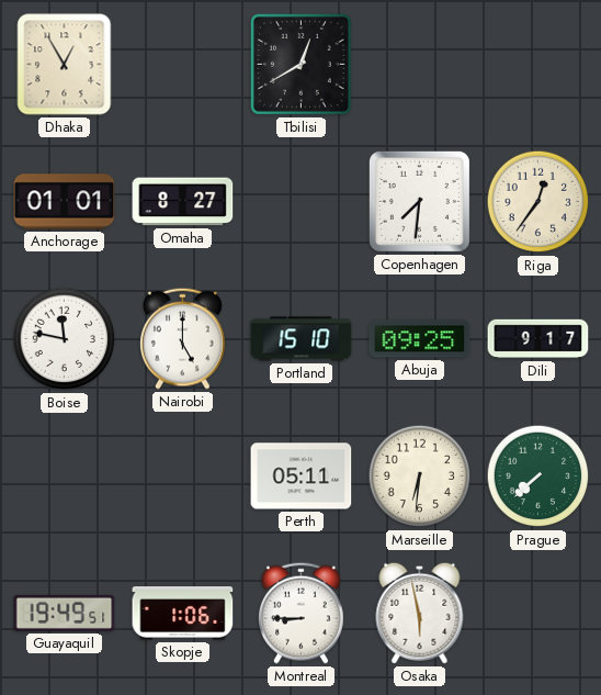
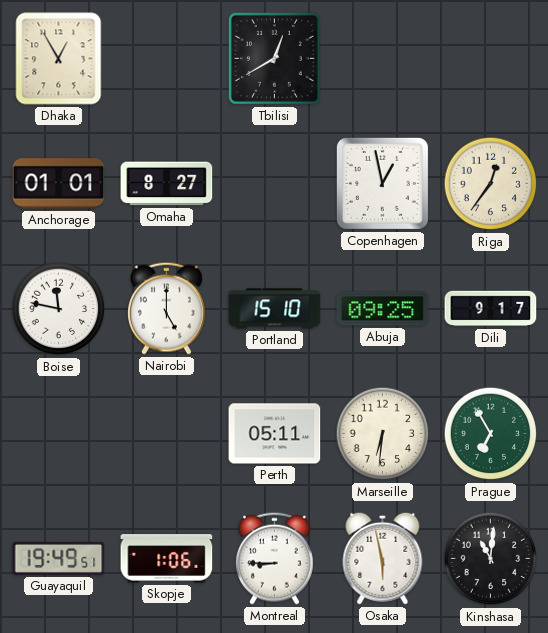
Copenhagen: 7:31 -> 12:58
Prague: 7:38 -> 6:55
Kinshasa: none -> 11:01
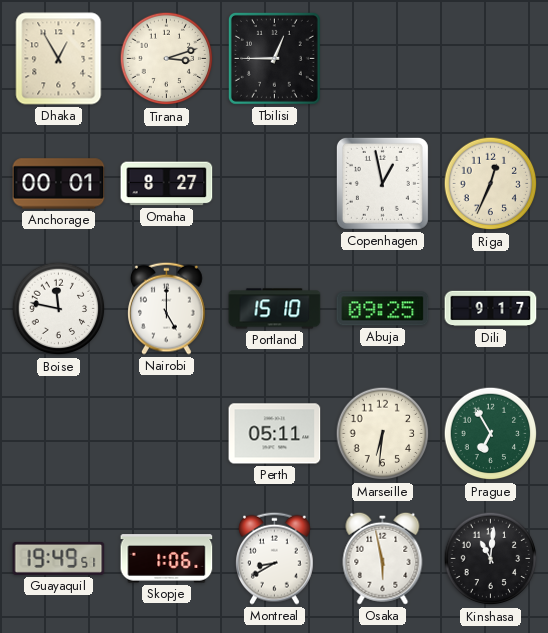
Tirana: none -> 3:12
Tbilisi: 12:40 -> 12:45
Anchorage: 01:01 -> 00:01
Riga: 12:36 -> 12:34
Montreal: 8:45 -> 8:40
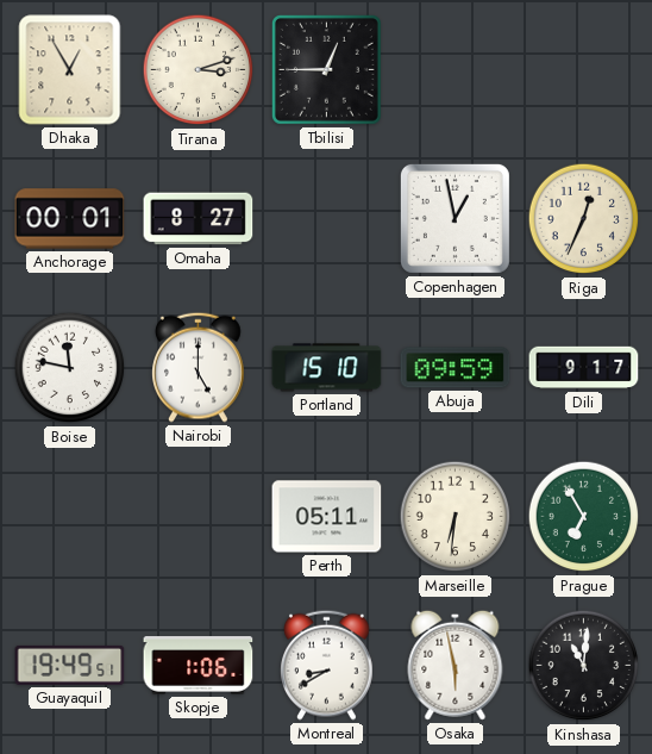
Abuja: 09:25 -> 09:59
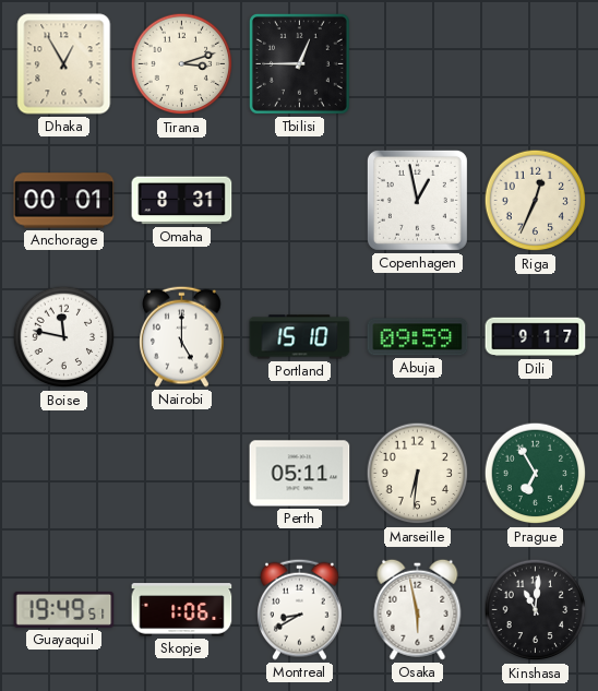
Omaha: 8:27 -> 8:31
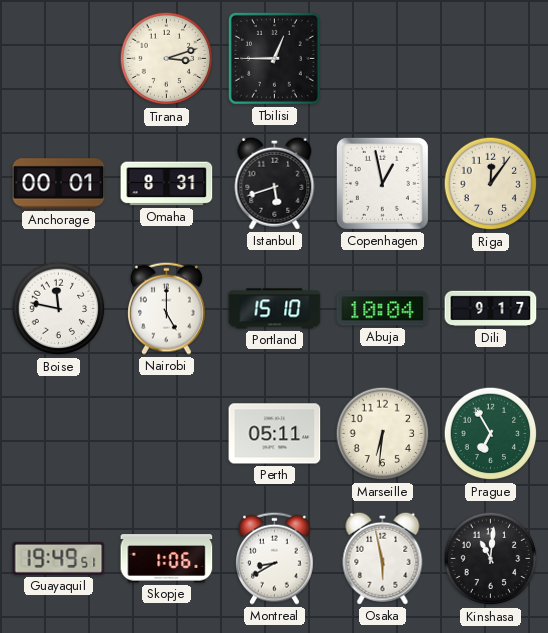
Dhaka: 12:55 -> none
Istanbul: none -> 5:42
Riga: 12:34 -> 12:06
Abuja: 09:59 -> 10:04
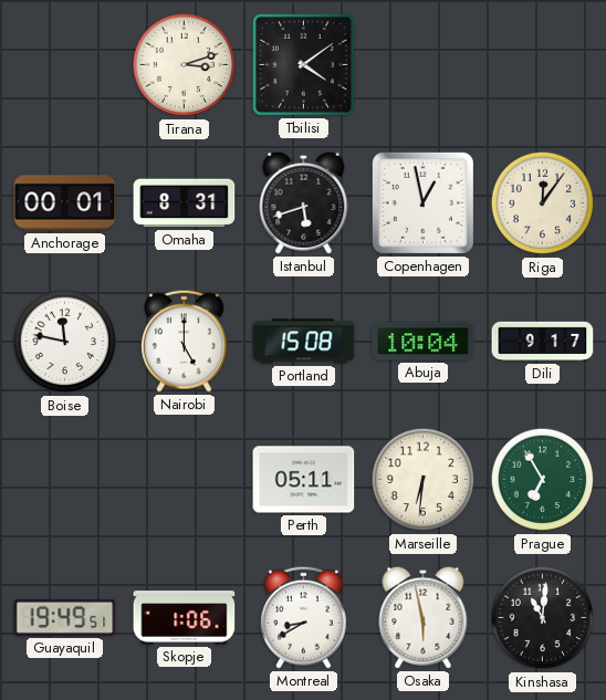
Tbilisi: 12:45 -> 4:09
Portland: 15:10 -> 15:08
